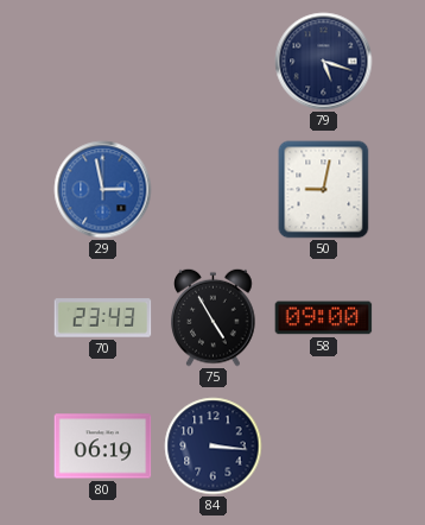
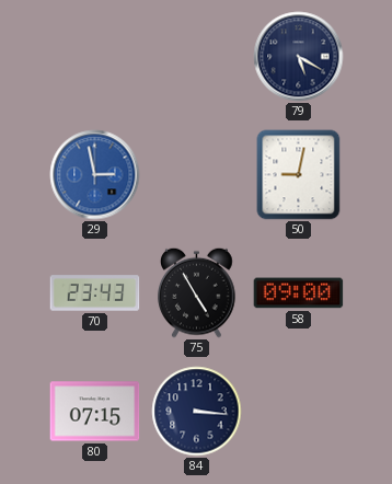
79: 5:18 -> 5:20
80: 06:19 -> 07:15
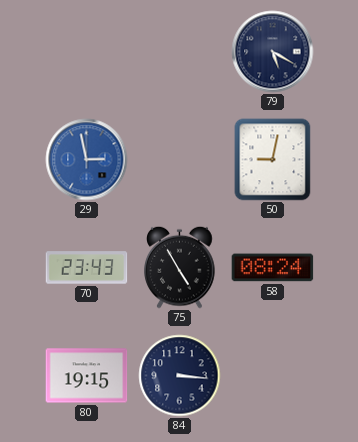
58: 09:00 -> 08:24
80: 07:15 -> 19:15
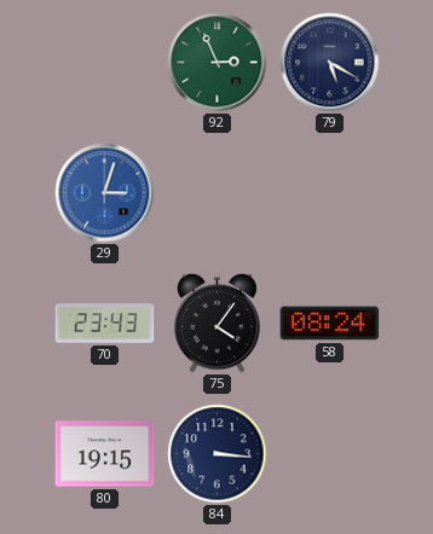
92: none -> 2:56
29: 2:58 -> 3:03
50: 9:02 -> none
75: 4:55 -> 4:06
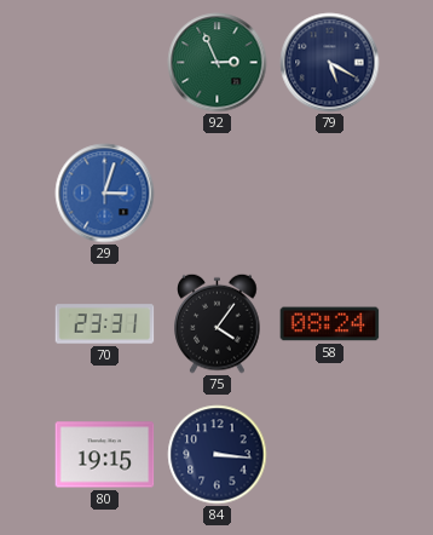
70: 23:43 -> 23:31
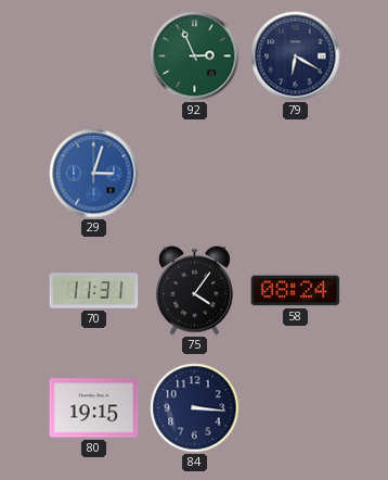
79: 5:20 -> 6:20
70: 23:31 -> 11:31
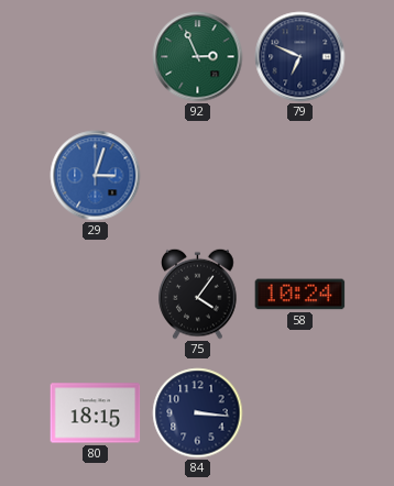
79: 6:20 -> 6:49
70: 11:31 -> none
58: 08:24 -> 10:24
80: 19:15 -> 18:15
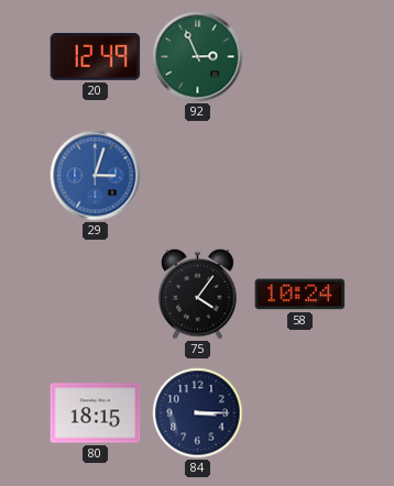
20: none -> 12:49
79: 6:49 -> none
84: 3:16 -> 3:15
